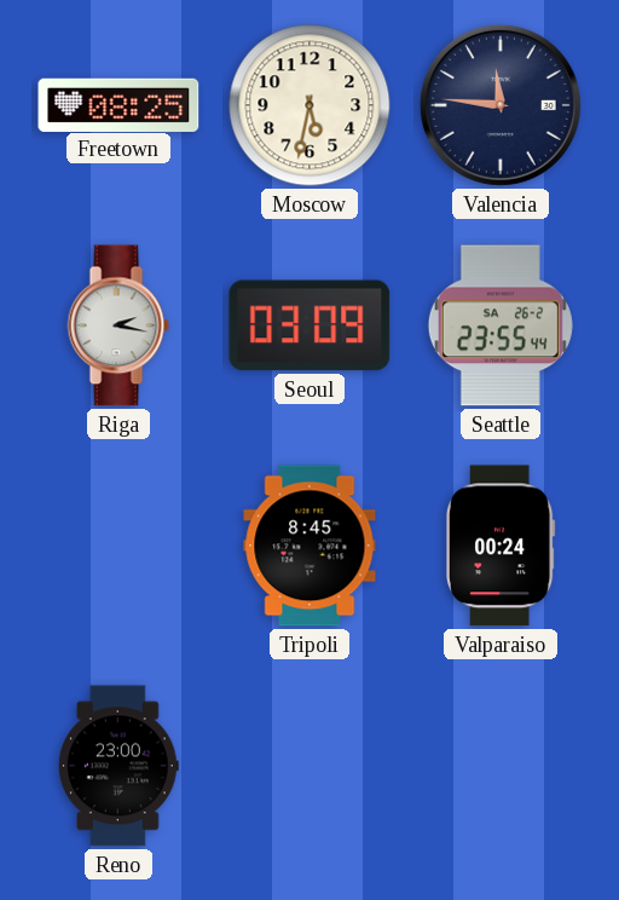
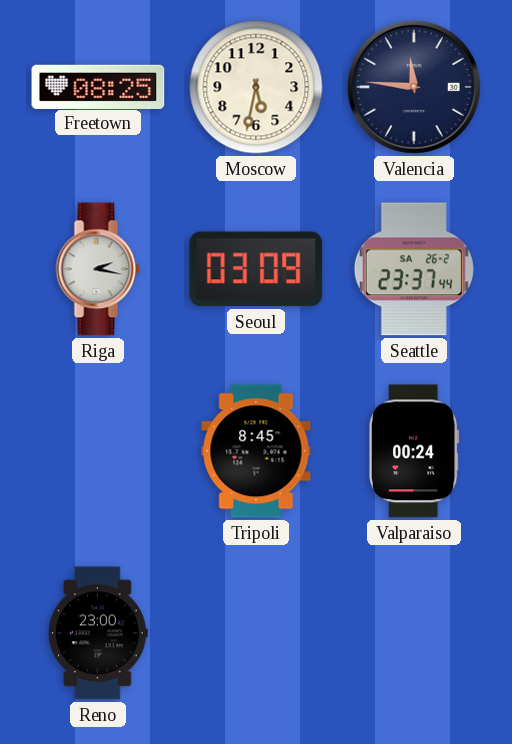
Seattle: 23:55 -> 23:37
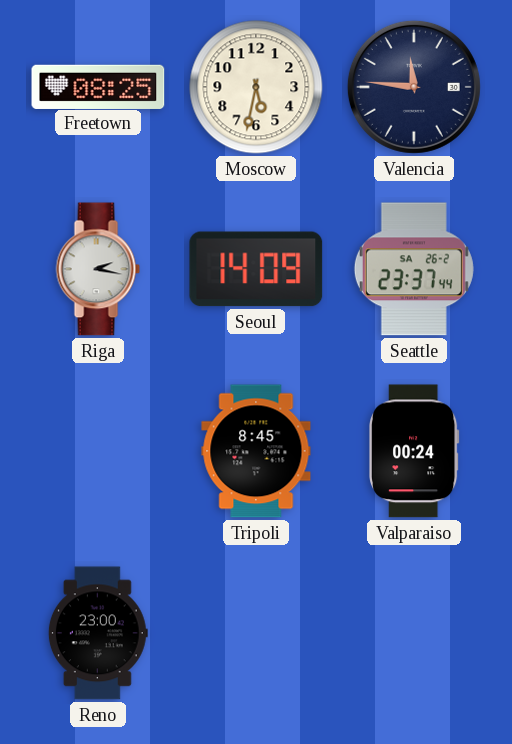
Seoul: 03:09 -> 14:09
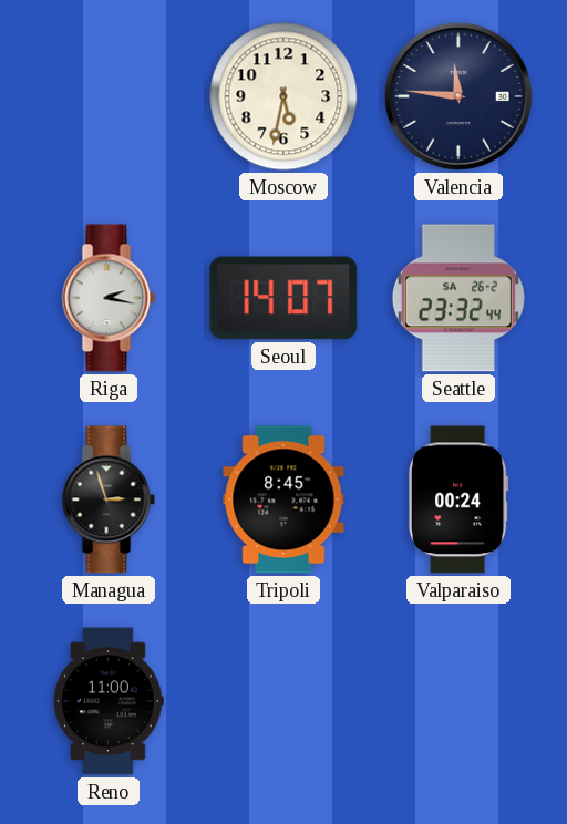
Freetown: 08:25 -> none
Seoul: 14:09 -> 14:07
Seattle: 23:37 -> 23:32
Managua: none -> 2:57
Reno: 23:00 -> 11:00
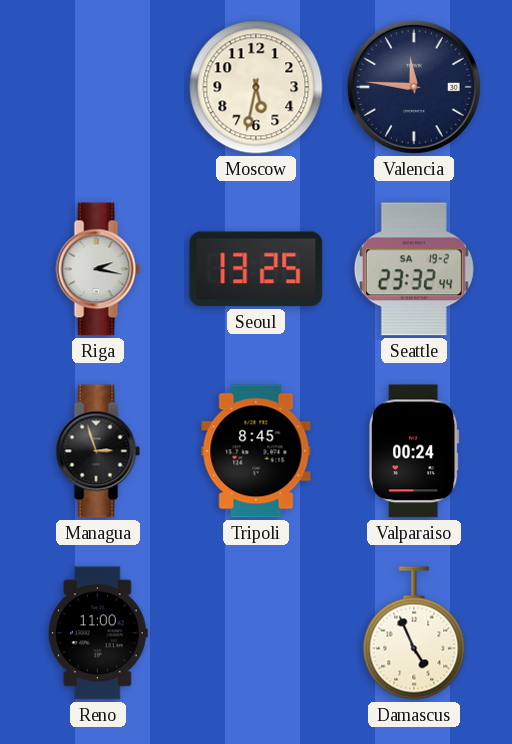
Seoul: 14:07 -> 13:25
Seattle date: SA 26-2 -> SA 19-2
Damascus: none -> 4:56
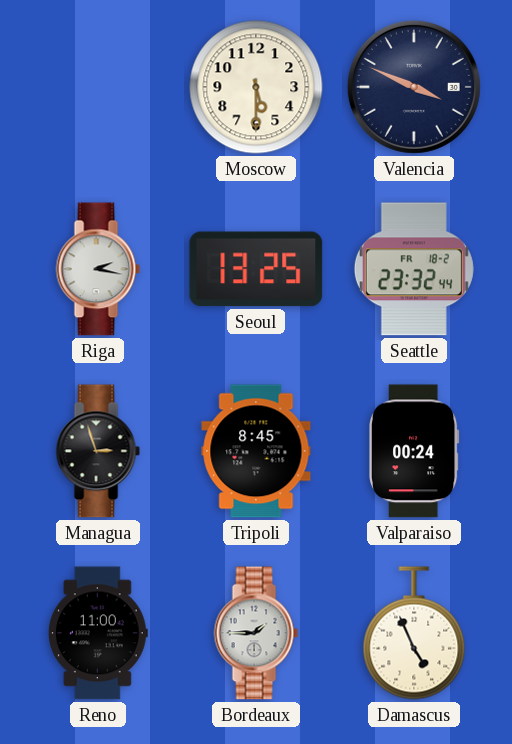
Moscow: 5:32 -> 5:30
Valencia: 11:46 -> 3:49
Seattle date: SA 19-2 -> FR 18-2
Bordeaux: none -> 1:45
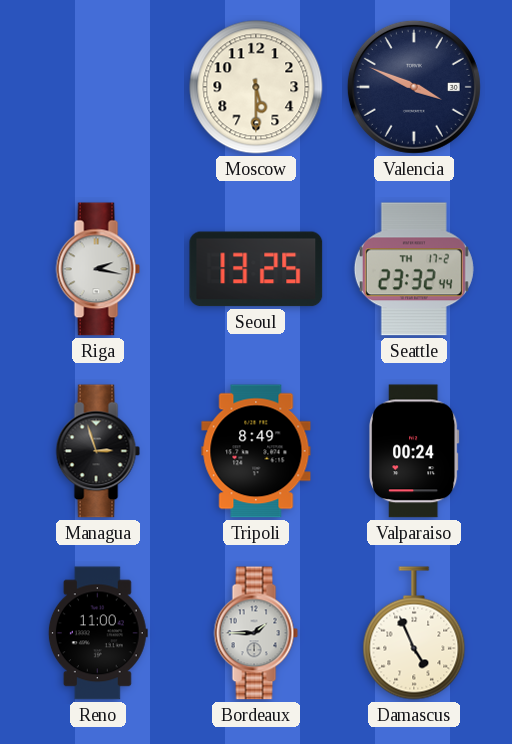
Seattle date: FR 18-2 -> TH 17-2
Tripoli: 8:45 -> 8:49
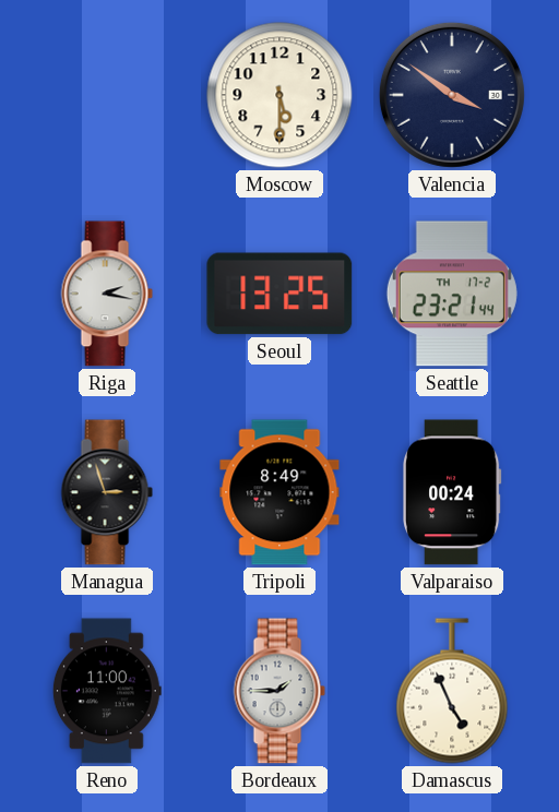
Valencia: 3:49 -> 3:51
Seattle: 23:32 -> 23:21
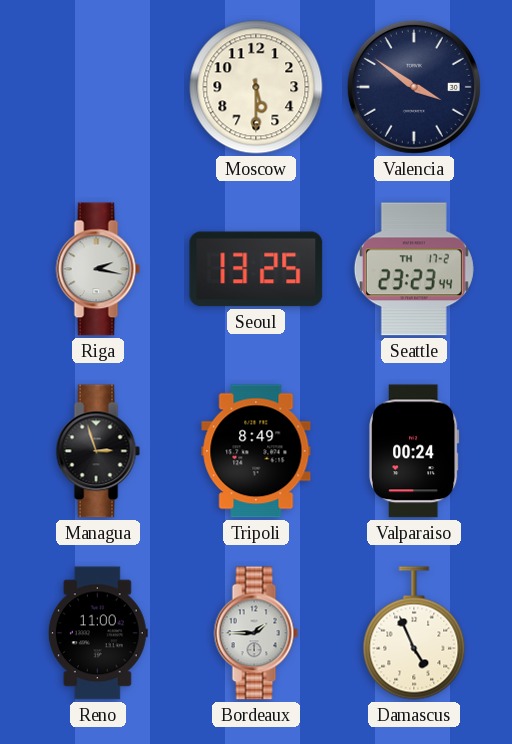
Seattle: 23:21 -> 23:23
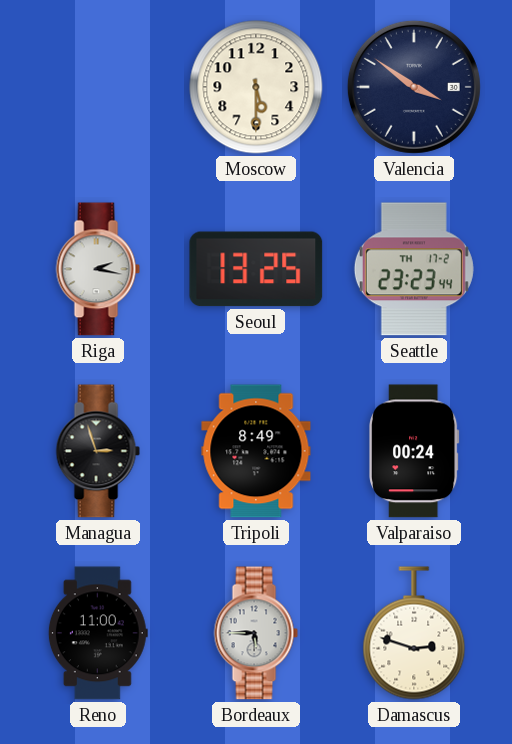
Bordeaux: 1:45 -> 5:45
Damascus: 4:56 -> 2:48
